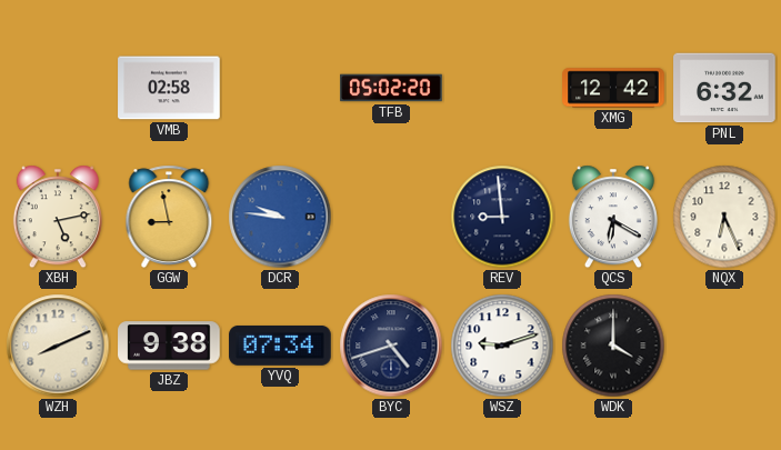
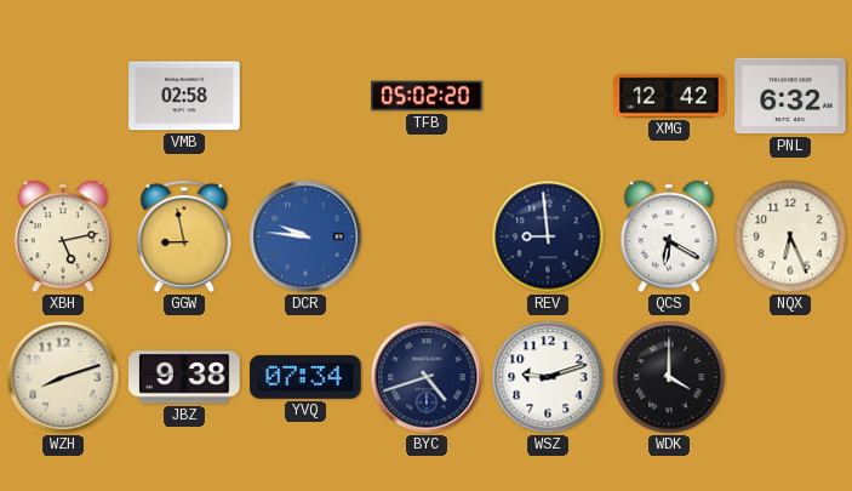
WZH: 8:11 -> 8:12
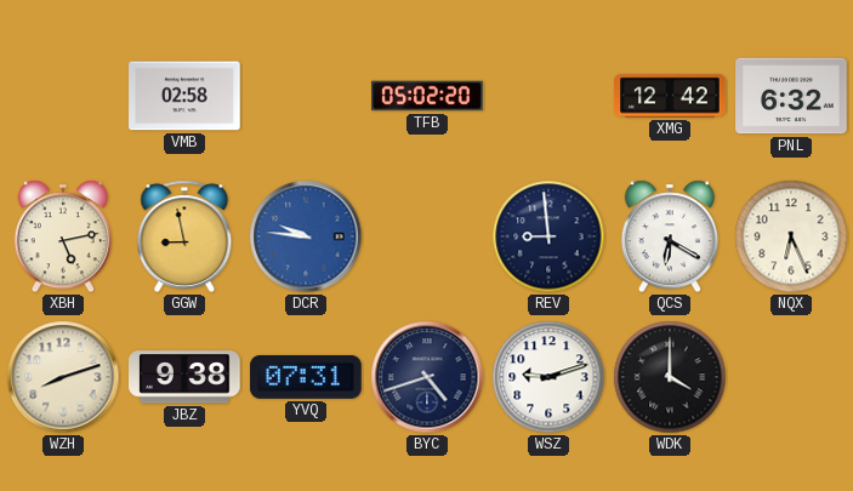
YVQ: 07:34 -> 07:31
